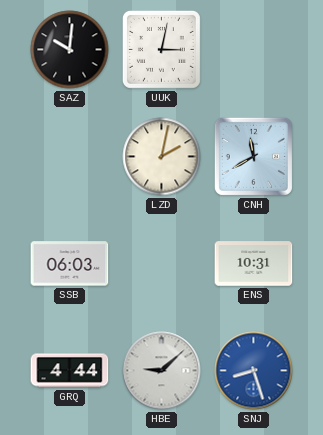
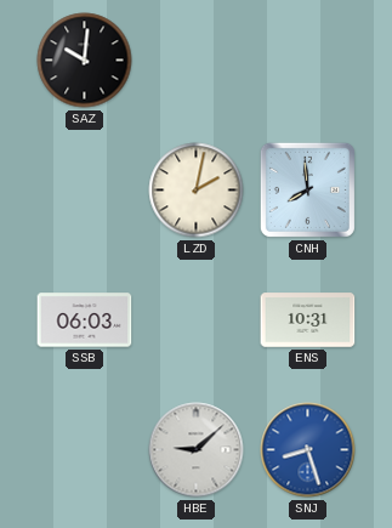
UUK: 3:02 -> none
CNH: 11:40 -> 7:59
GRQ: 4:44 -> none
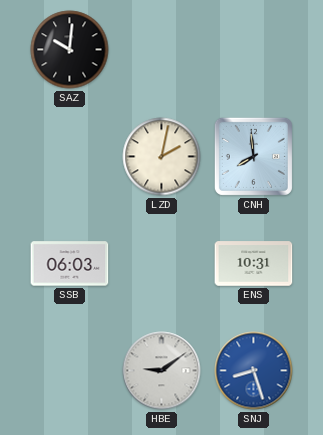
HBE: 9:08 -> 9:09
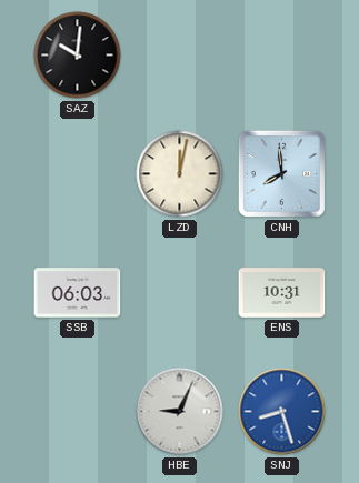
LZD: 2:02 -> 12:02
HBE: 9:09 -> 9:04
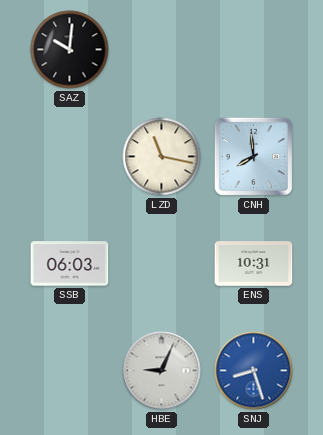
LZD: 12:02 -> 11:17
